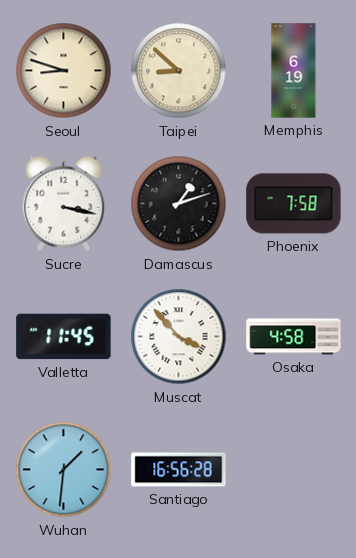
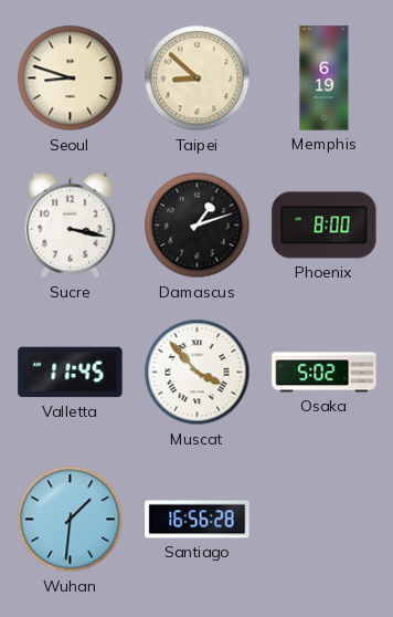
Phoenix: 7:58 -> 8:00
Osaka: 4:58 -> 5:02
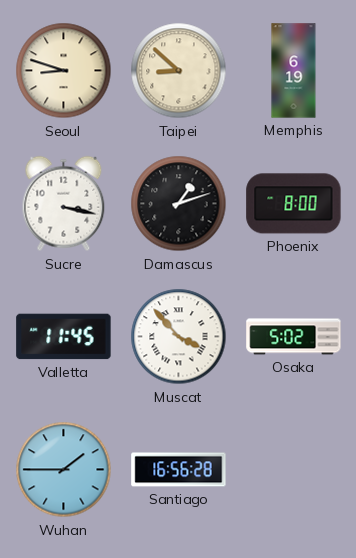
Wuhan: 1:31 -> 1:45
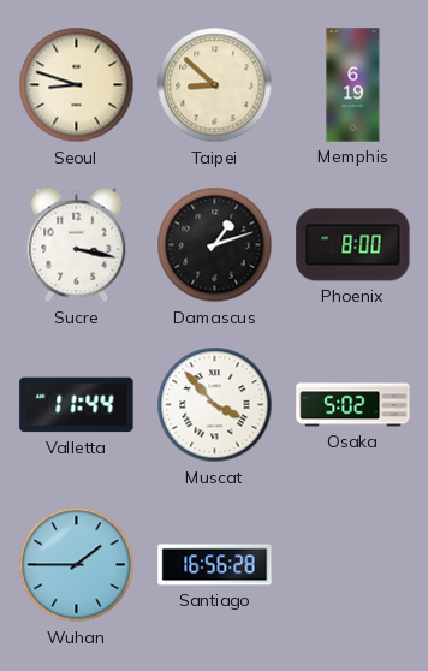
Valletta: 11:45 -> 11:44
